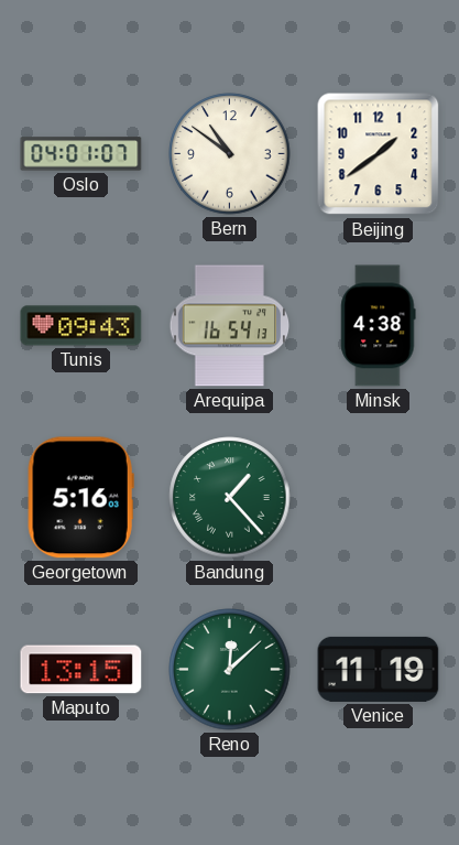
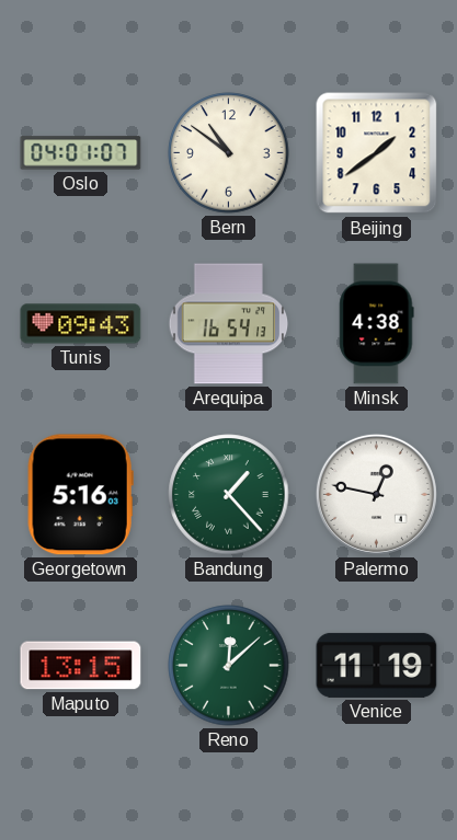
Palermo: none -> 12:47
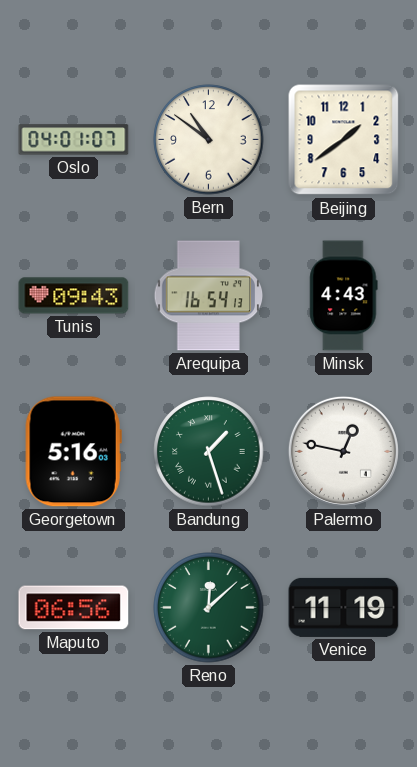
Minsk: 4:38 -> 4:43
Bandung: 1:23 -> 1:27
Maputo: 13:15 -> 06:56
